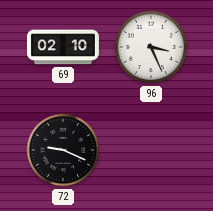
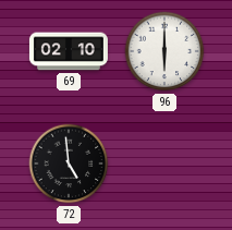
96: 3:26 -> 6:00
72: 9:19 -> 4:59
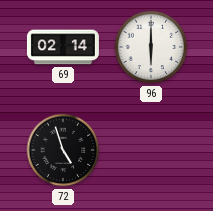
69: 02:10 -> 02:14
72: 4:59 -> 4:57
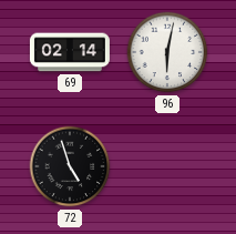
96: 6:00 -> 6:02
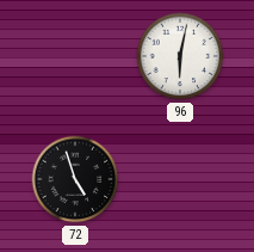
69: 02:14 -> none
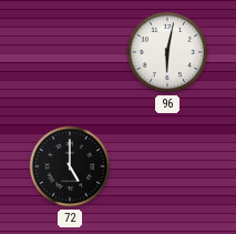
72: 4:57 -> 5:00
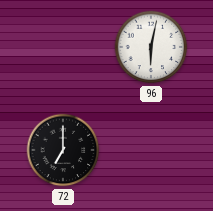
72: 5:00 -> 7:00
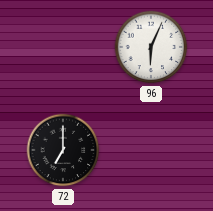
96: 6:02 -> 6:04
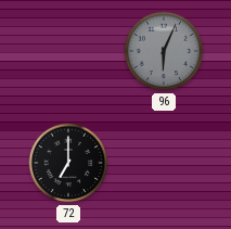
96 dial: white -> grey
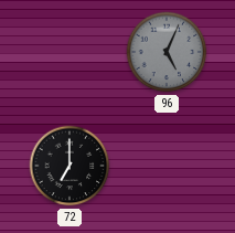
96: 6:04 -> 5:04
